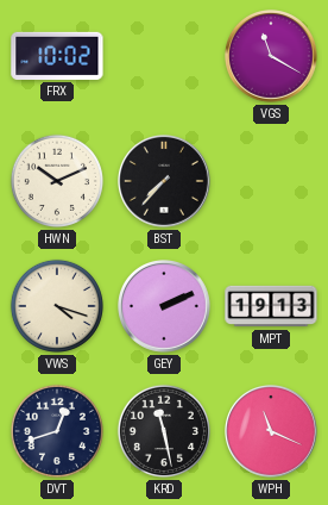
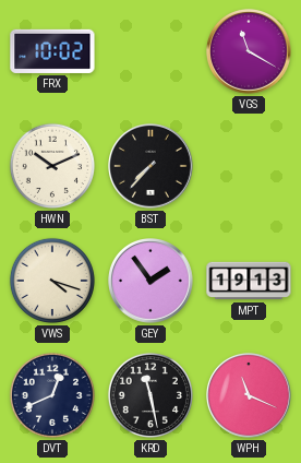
GEY: 2:11 -> 1:54
DVT: 12:42 -> 12:41
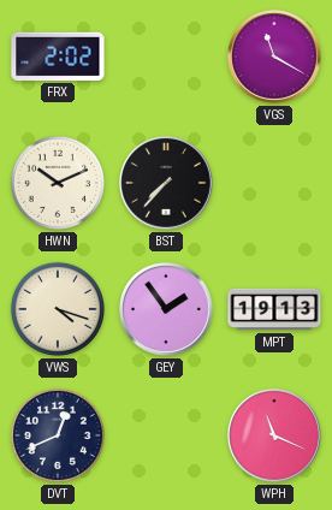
FRX: 10:02 -> 2:02
KRD: 11:28 -> none
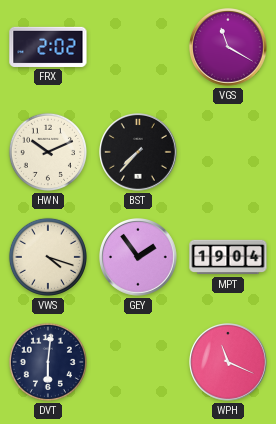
MPT: 19:13 -> 19:04
DVT: 12:41 -> 6:01
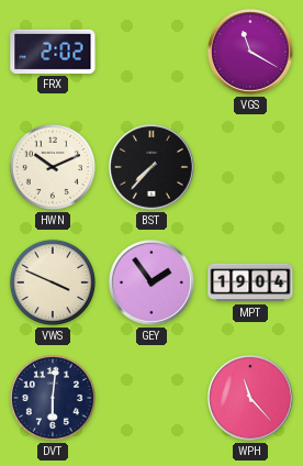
VWS: 4:18 -> 3:49
WPH: 11:19 -> 11:23
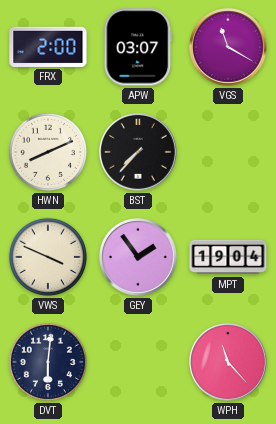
FRX: 2:02 -> 2:00
APW: none -> 03:07
HWN: 10:11 -> 8:11
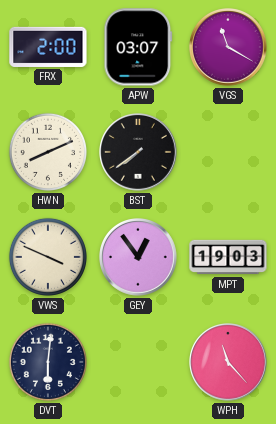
BST: 7:37 -> 7:39
GEY: 1:54 -> 12:54
MPT: 19:04 -> 19:03
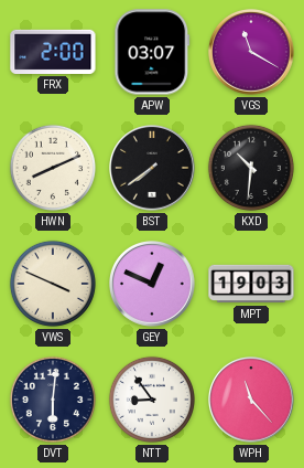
KXD: none -> 10:31
GEY: 12:54 -> 12:49
NTT: none -> 8:54
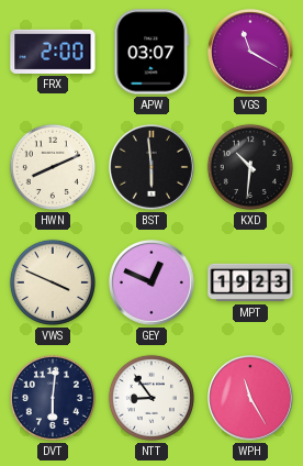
BST: 7:39 -> 5:59
MPT: 19:03 -> 19:23
WPH: 11:23 -> 11:25
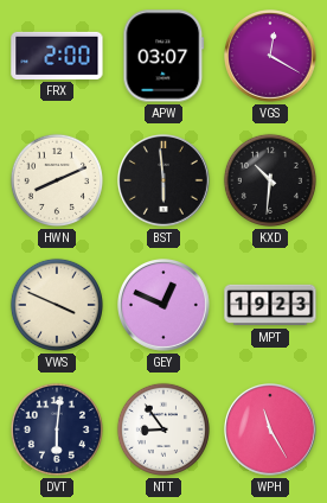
VGS: 11:20 -> 12:20
